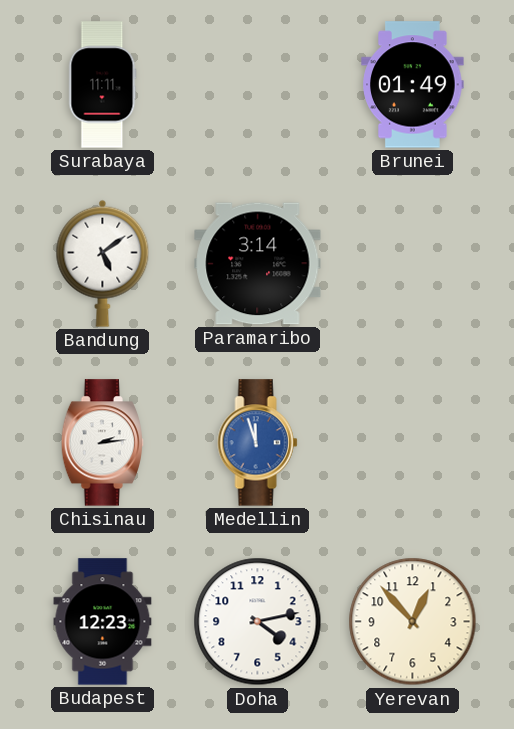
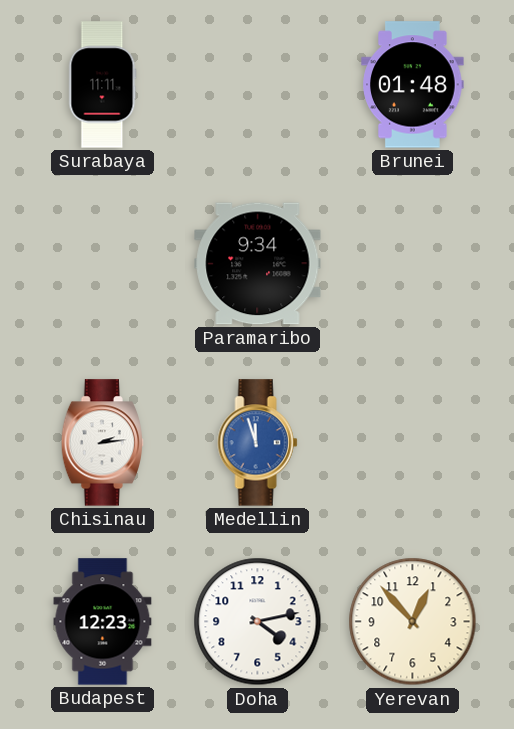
Brunei: 01:49 -> 01:48
Bandung: 5:09 -> none
Paramaribo: 3:14 -> 9:34
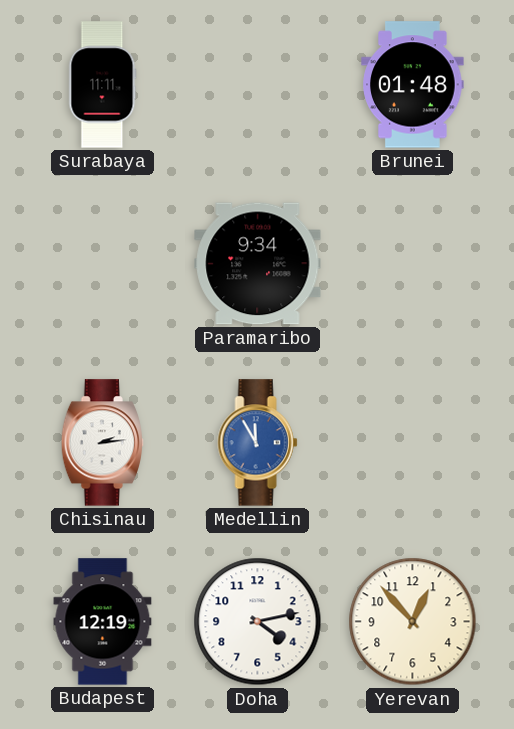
Medellin: 11:57 -> 11:55
Budapest: 12:23 -> 12:19
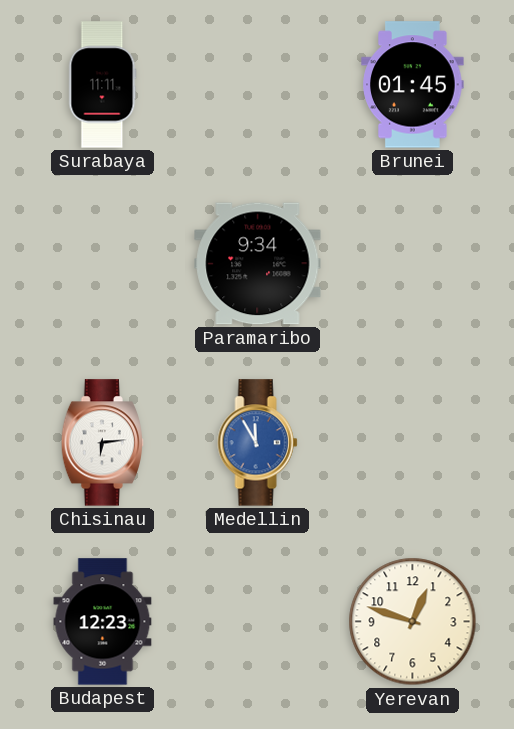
Brunei: 01:48 -> 01:45
Chisinau: 2:14 -> 6:14
Budapest: 12:19 -> 12:23
Doha: 4:13 -> none
Yerevan: 12:53 -> 12:48
